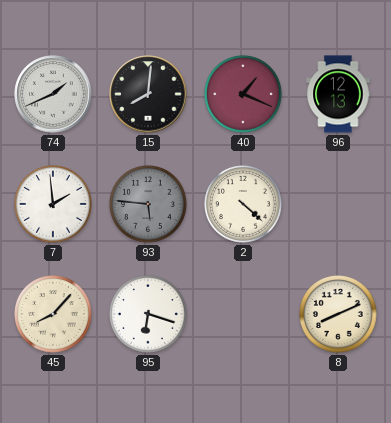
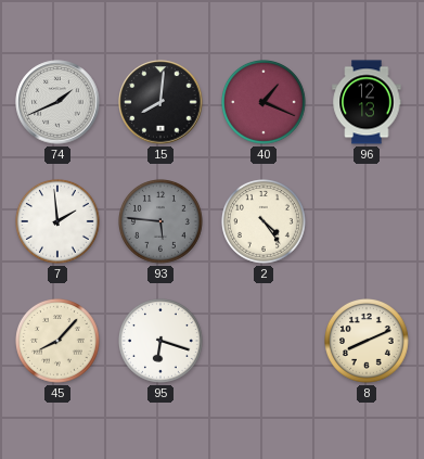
2: 4:22 -> 4:24
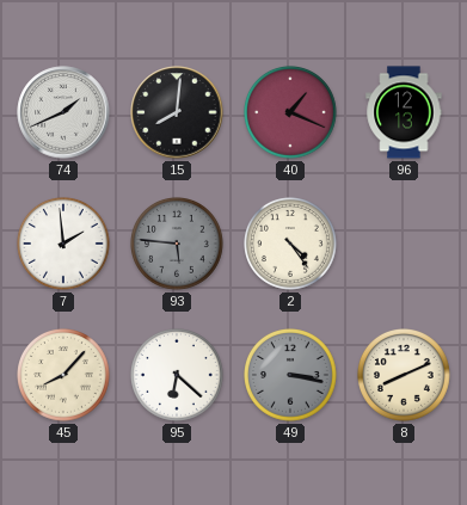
95: 6:18 -> 6:22
49: none -> 3:17
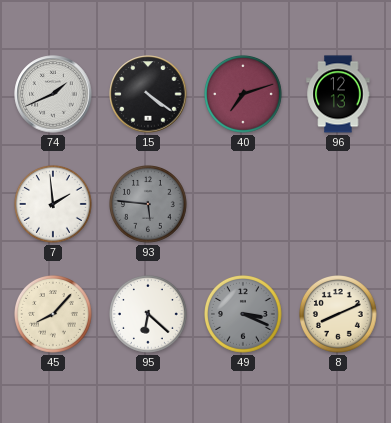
15: 8:01 -> 4:21
40: 1:19 -> 7:12
2: 4:24 -> none
49: 3:17 -> 3:19
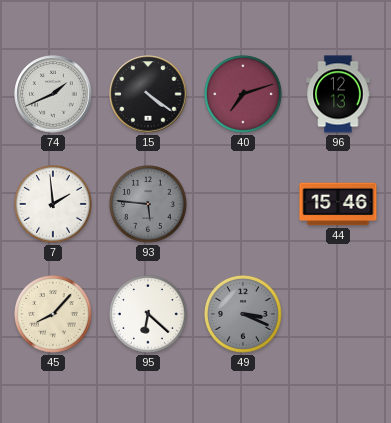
44: none -> 15:46
8: 8:11 -> none
